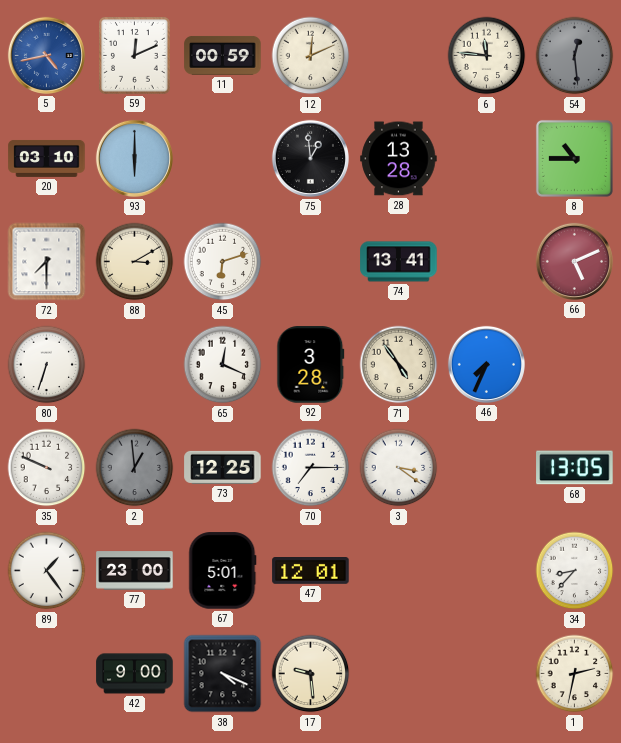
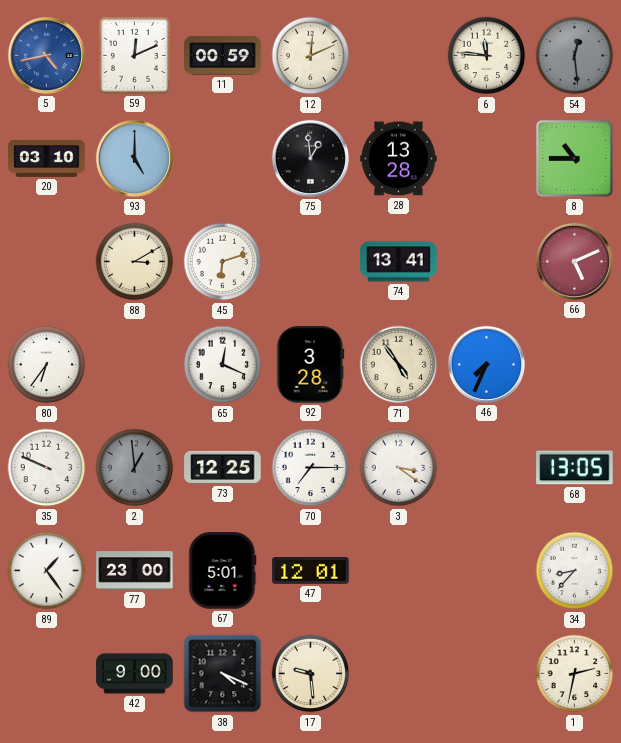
93: 6:00 -> 5:00
72: 7:30 -> none
80: 6:33 -> 6:36
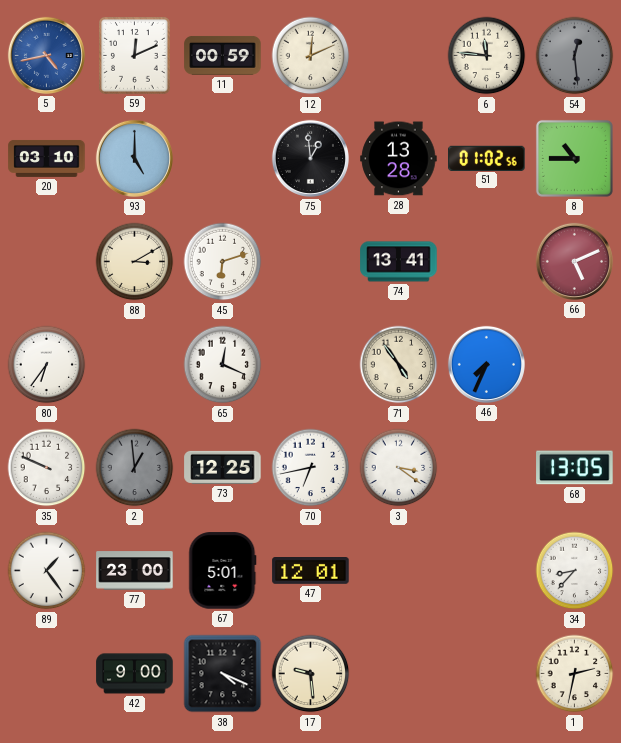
51: none -> 01:02
92: 3:28 -> none
70: 7:15 -> 6:43
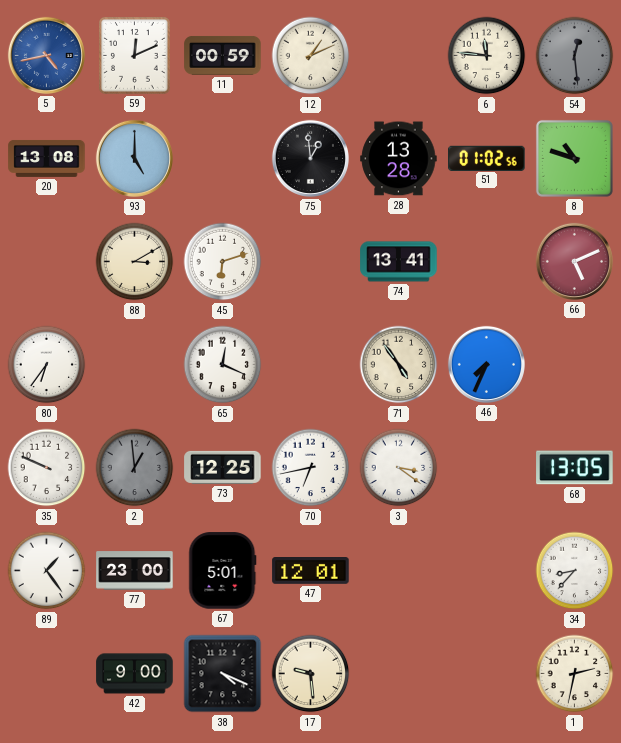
12: 12:11 -> 1:11
20: 03:10 -> 13:08
8: 10:45 -> 10:48
